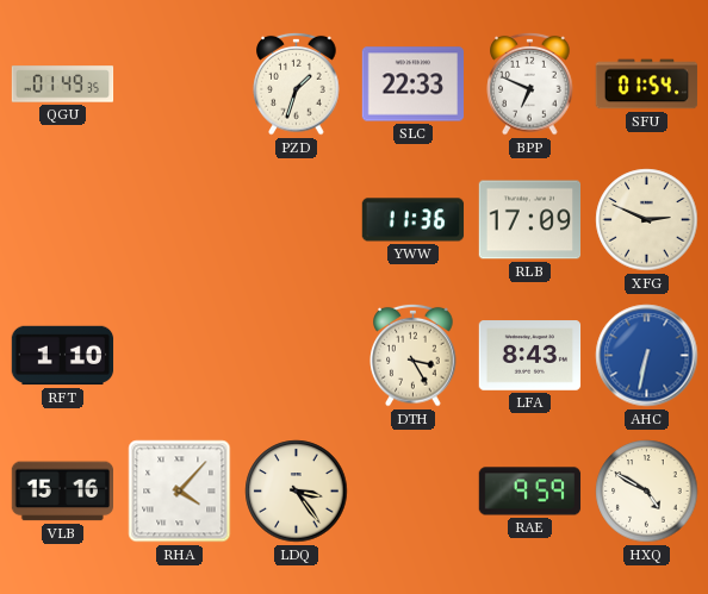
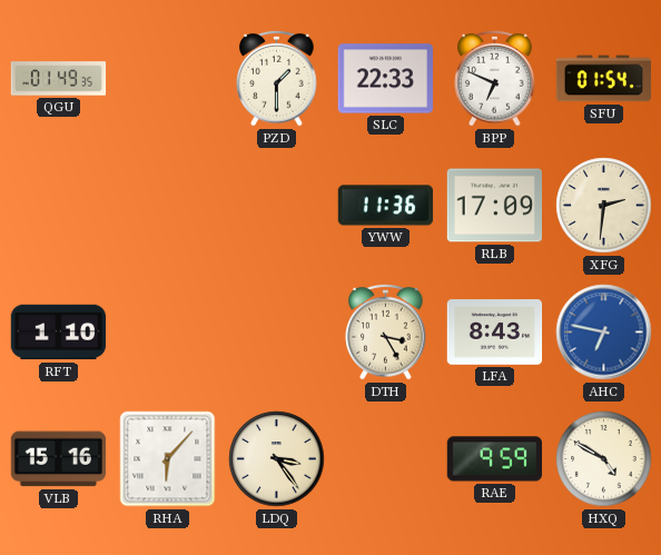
PZD: 1:33 -> 1:30
XFG: 2:49 -> 2:31
AHC: 6:32 -> 6:47
RHA: 4:07 -> 6:07
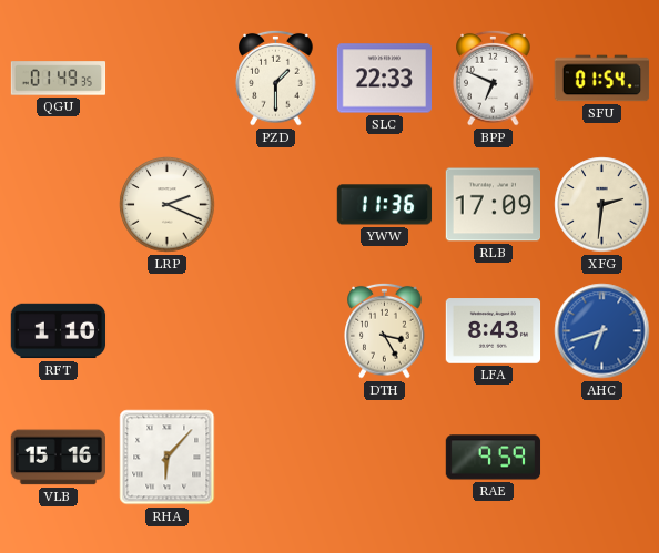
LRP: none -> 2:19
AHC: 6:47 -> 6:42
LDQ: 3:24 -> none
HXQ: 4:50 -> none
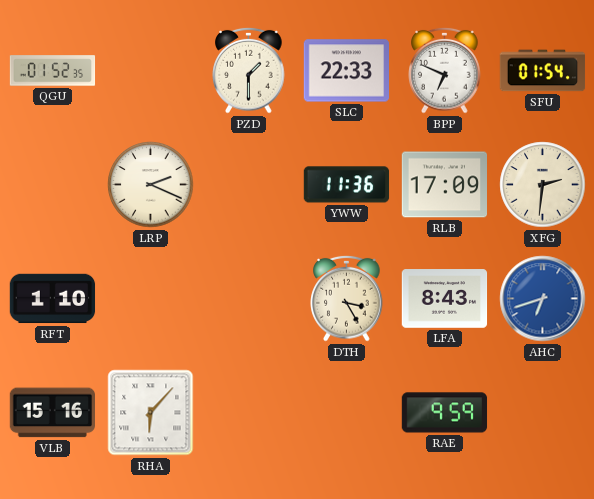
QGU: 01:49 -> 01:52
